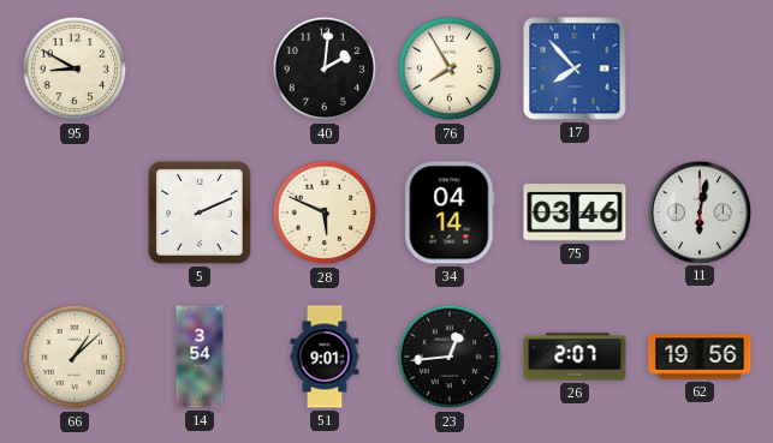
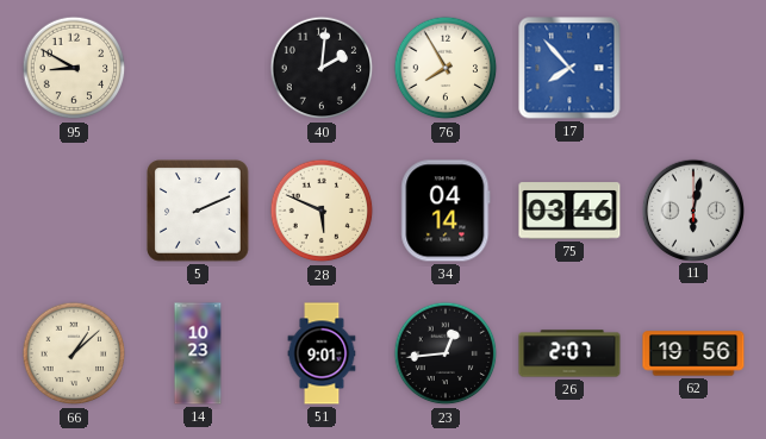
14: 3:54 -> 10:23
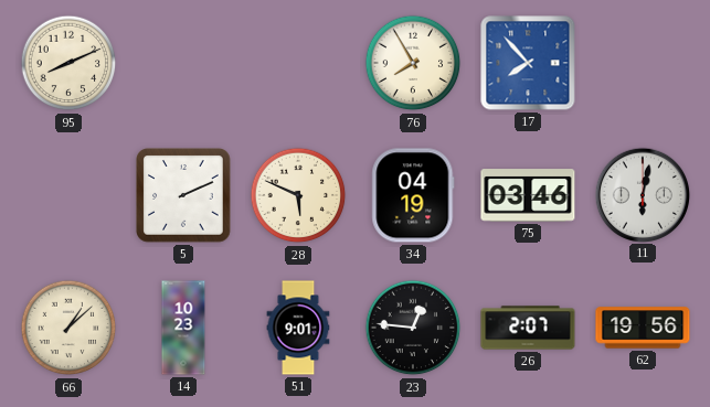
95: 8:50 -> 8:11
40: 2:01 -> none
34: 04:14 -> 04:19
23: 12:44 -> 12:46
